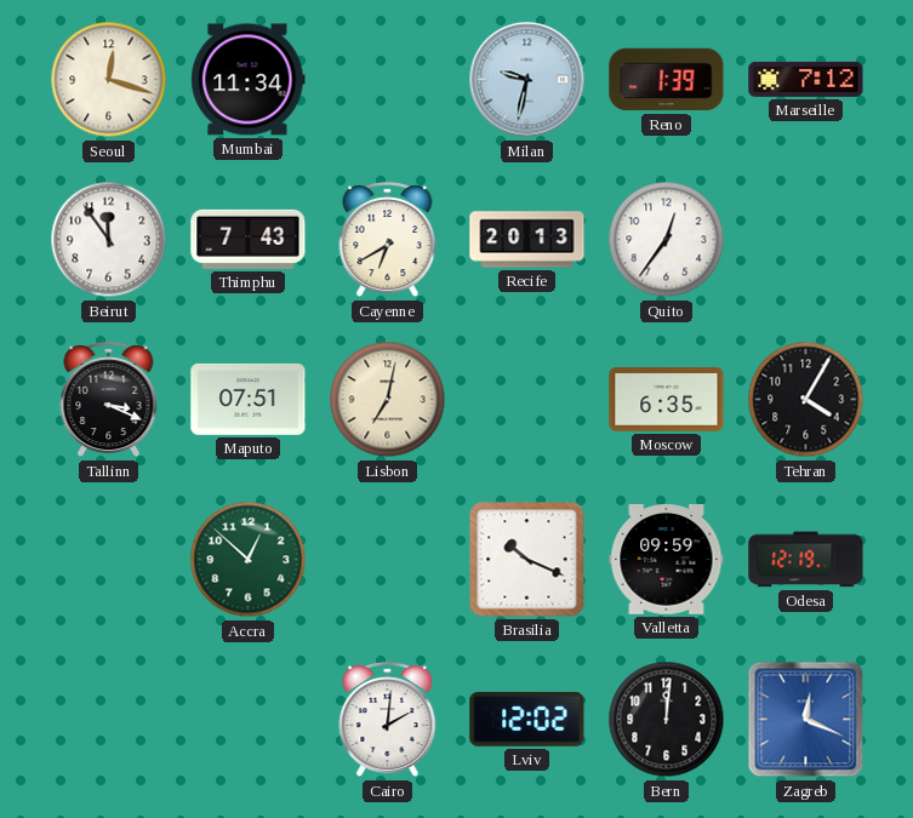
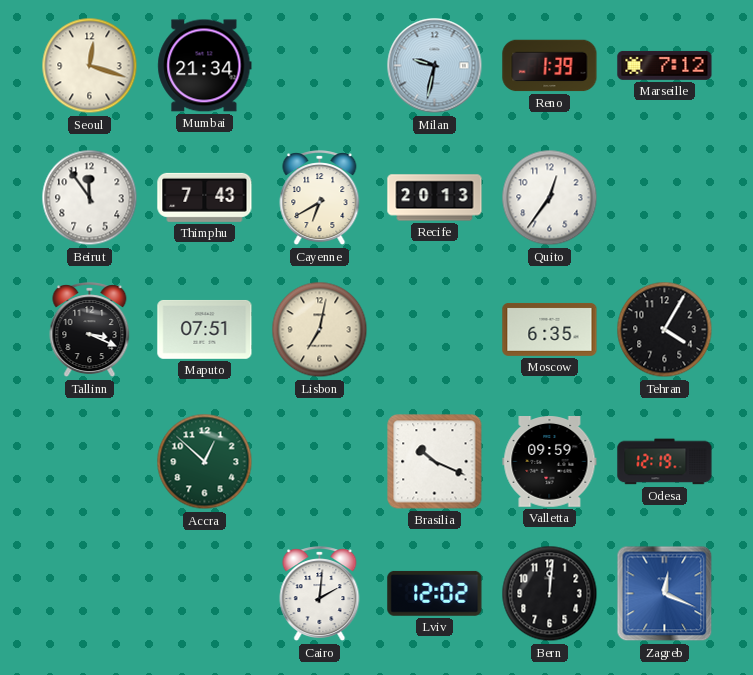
Mumbai: 11:34 -> 21:34
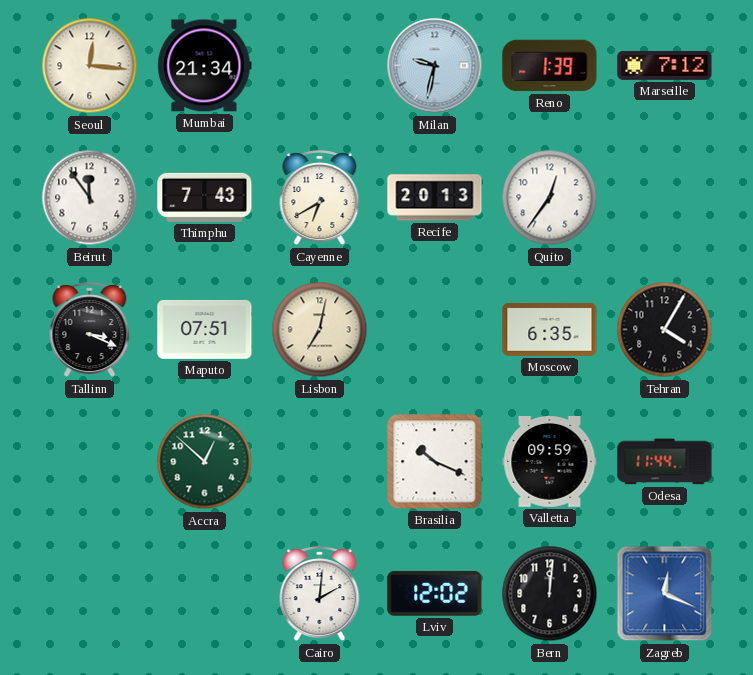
Seoul: 12:18 -> 12:16
Odesa: 12:19 -> 11:44
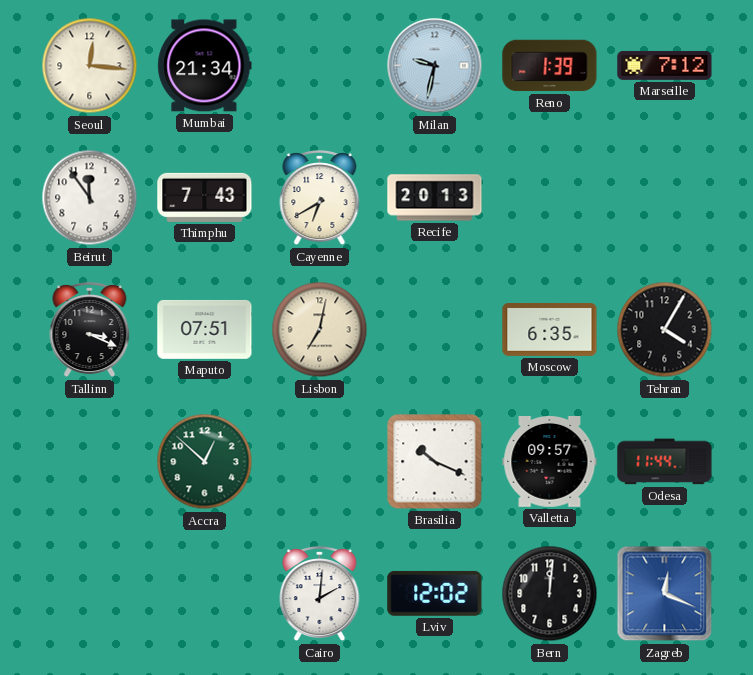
Quito: 12:36 -> none
Valletta: 09:59 -> 09:57
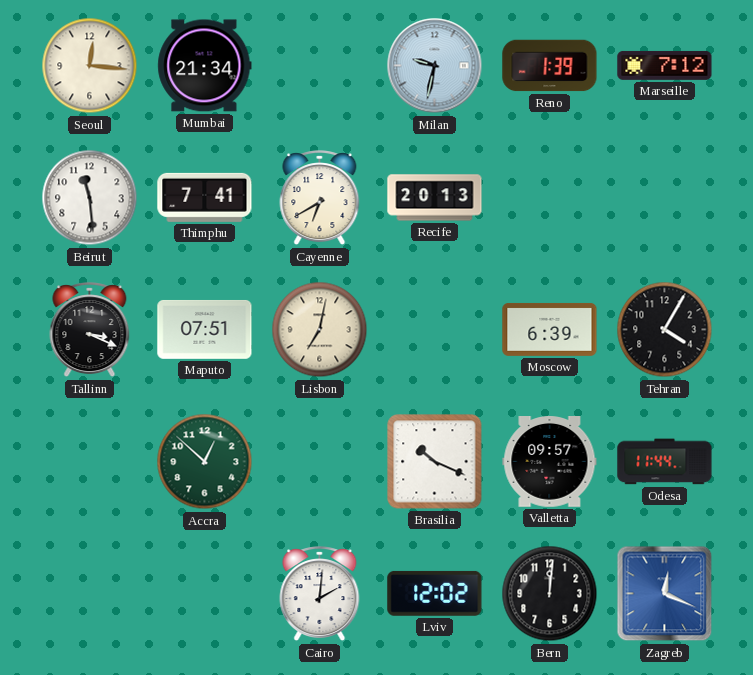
Beirut: 11:54 -> 11:29
Thimphu: 7:43 -> 7:41
Moscow: 6:35 -> 6:39
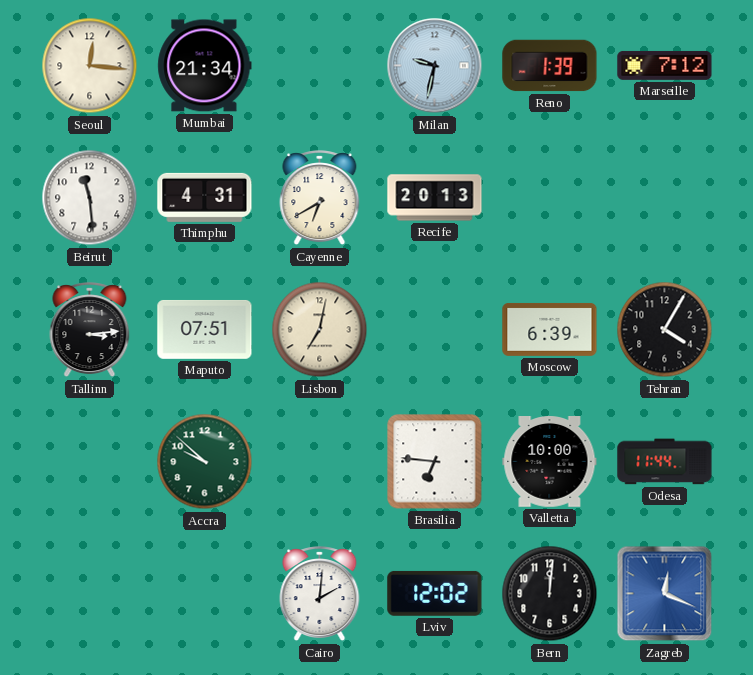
Thimphu: 7:41 -> 4:31
Tallinn: 3:19 -> 3:14
Accra: 12:52 -> 9:52
Brasilia: 10:19 -> 6:46
Valletta: 09:57 -> 10:00
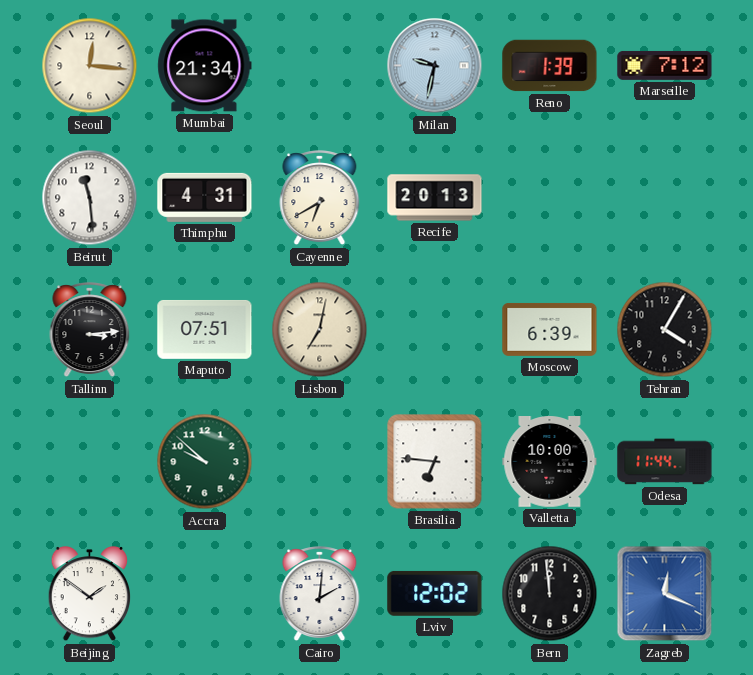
Beijing: none -> 1:51
Bern: 12:01 -> 11:59
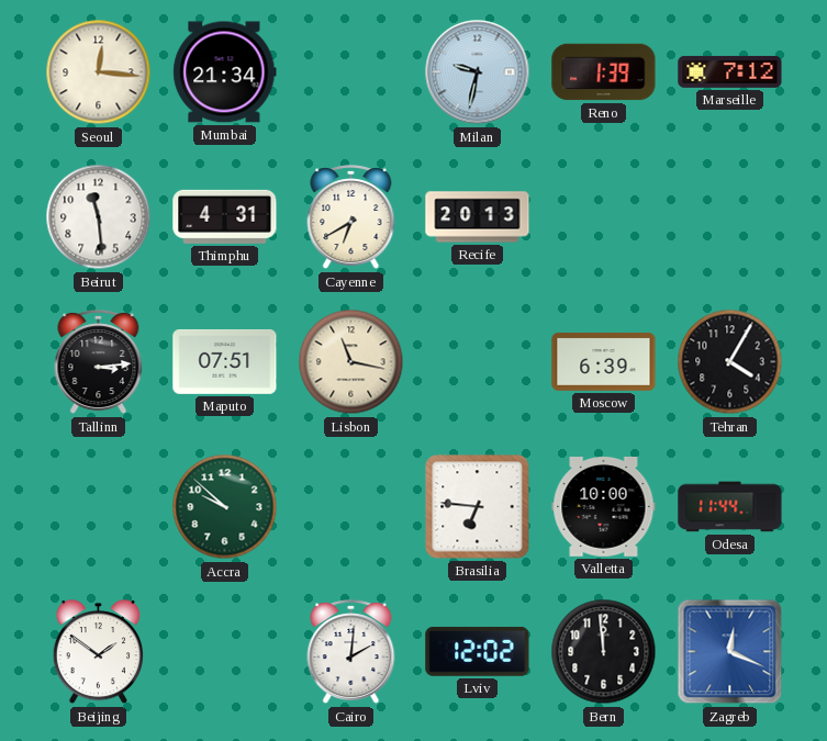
Lisbon: 7:02 -> 11:17
